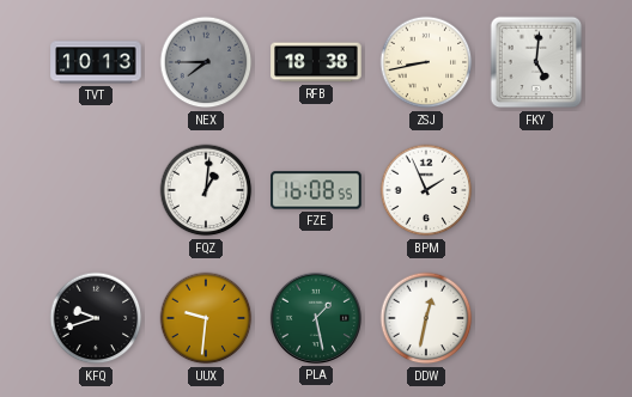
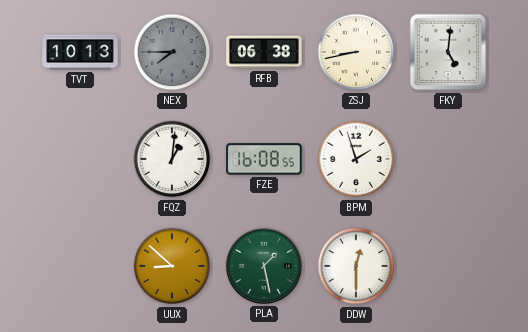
RFB: 18:38 -> 06:38
BPM: 1:56 -> 1:57
KFQ: 9:42 -> none
UUX: 9:31 -> 8:52
DDW: 12:32 -> 12:30
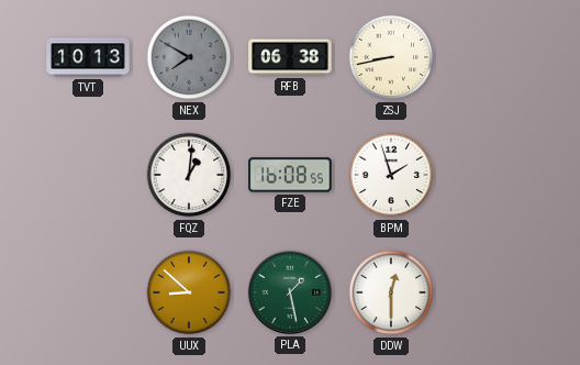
NEX: 7:45 -> 7:50
FKY: 5:01 -> none
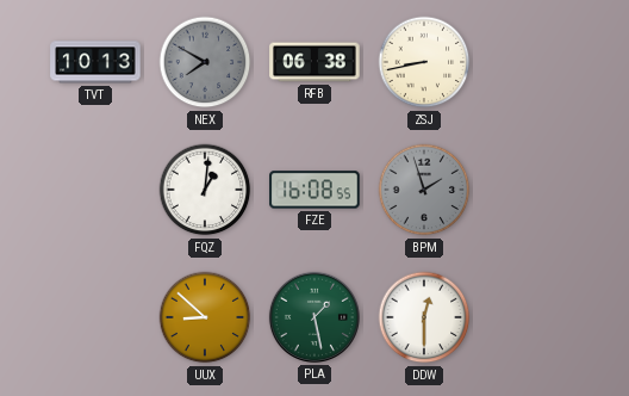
BPM dial: white -> grey
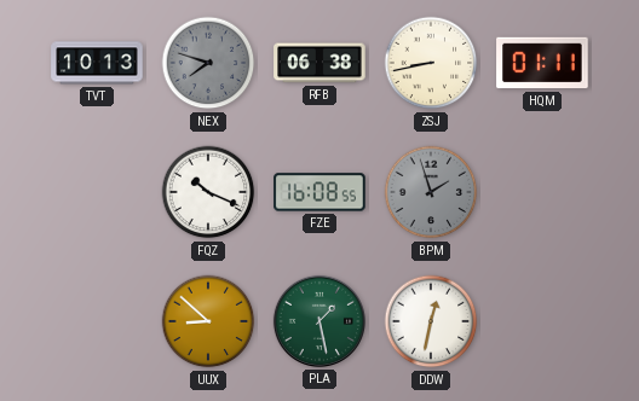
NEX: 7:50 -> 7:48
HQM: none -> 01:11
FQZ: 1:01 -> 10:19
DDW: 12:30 -> 12:32
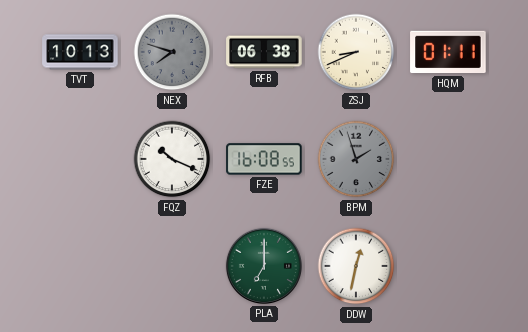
ZSJ: 8:43 -> 8:41
UUX: 8:52 -> none
PLA: 1:28 -> 7:00
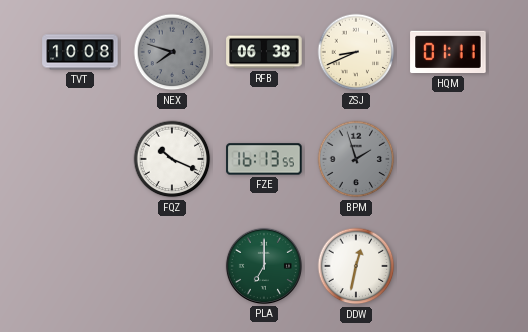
TVT: 10:13 -> 10:08
FZE: 16:08 -> 16:13
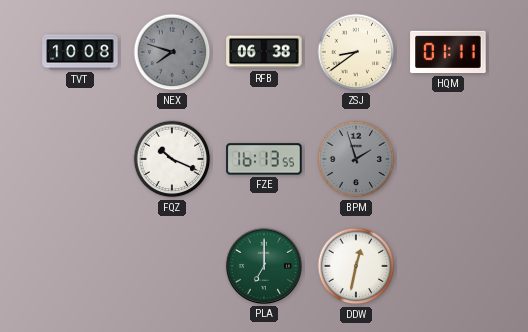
ZSJ: 8:41 -> 8:39
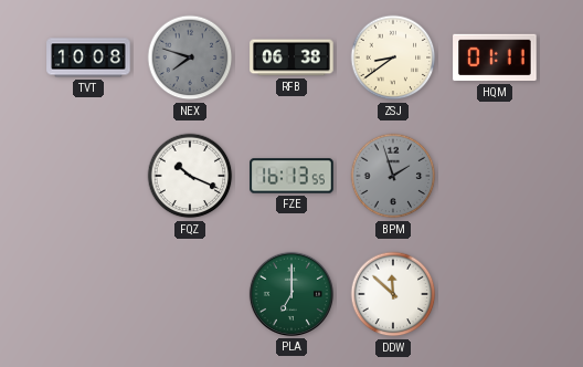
DDW: 12:32 -> 11:52
